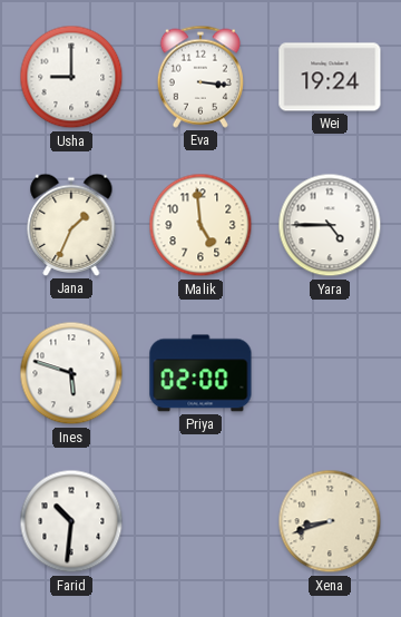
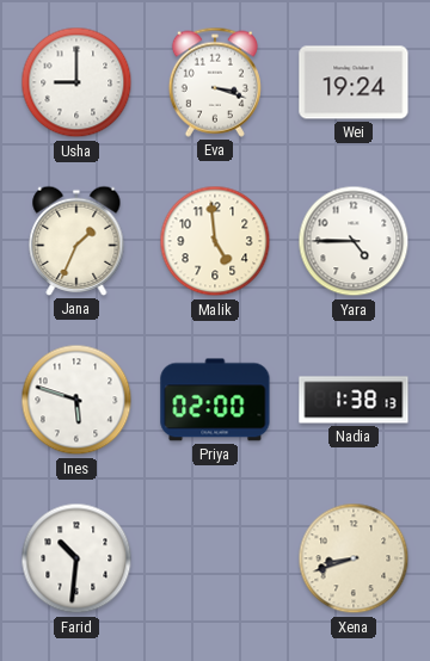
Eva: 3:16 -> 3:18
Nadia: none -> 1:38
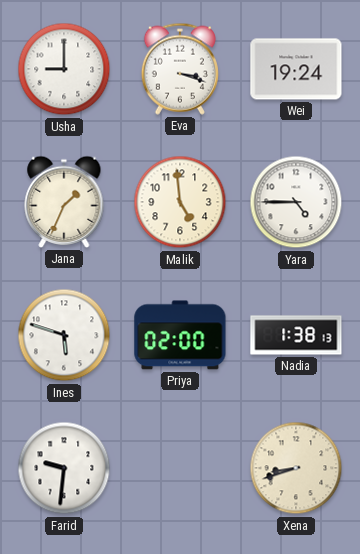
Farid: 10:31 -> 9:31
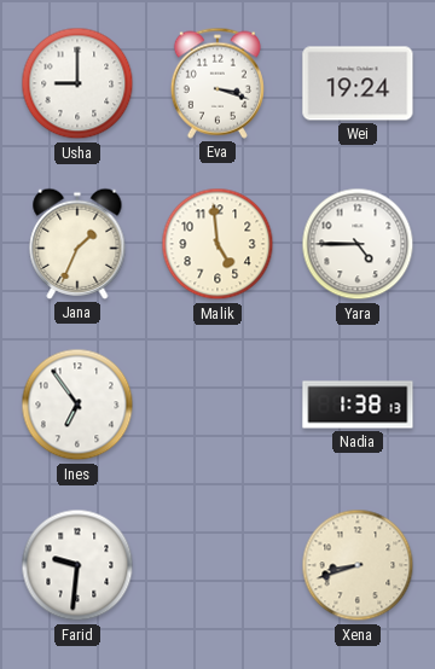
Ines: 5:48 -> 6:54
Priya: 02:00 -> none
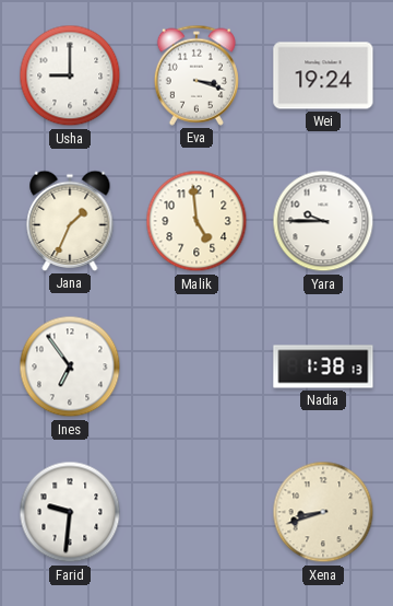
Yara: 4:45 -> 9:45
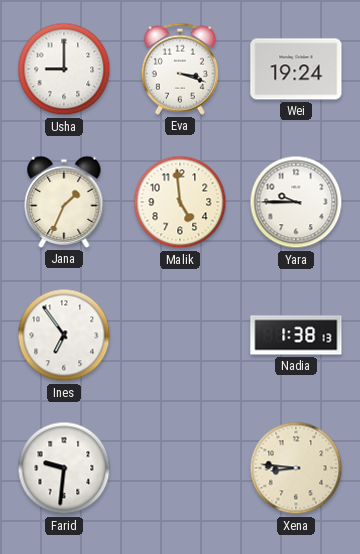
Xena: 8:42 -> 8:46
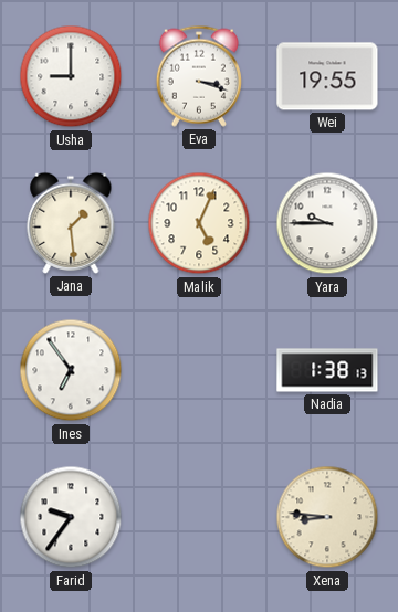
Wei: 19:24 -> 19:55
Jana: 1:34 -> 1:29
Malik: 4:59 -> 5:04
Farid: 9:31 -> 9:36
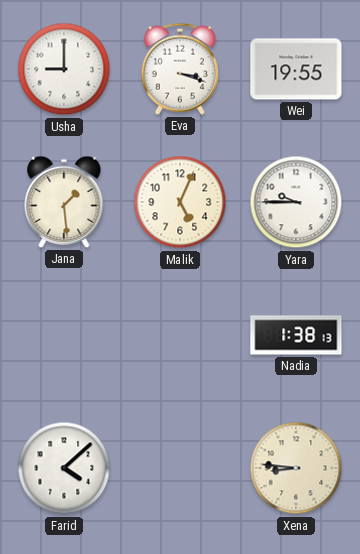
Ines: 6:54 -> none
Farid: 9:36 -> 4:08
